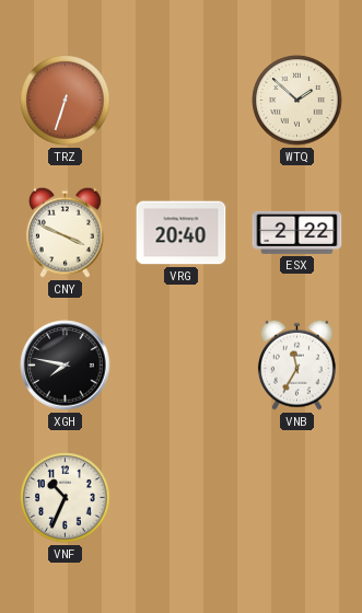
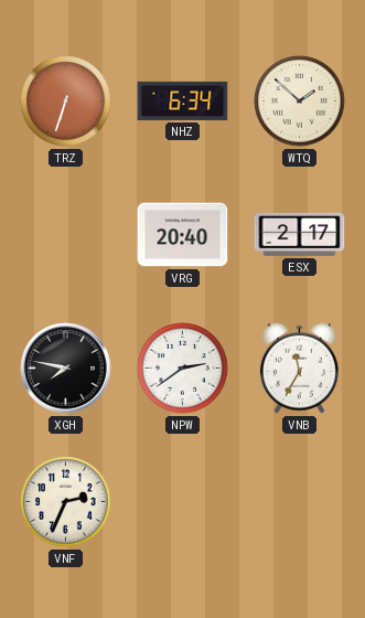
NHZ: none -> 6:34
CNY: 3:49 -> none
ESX: 2:22 -> 2:17
NPW: none -> 2:39
VNF: 10:34 -> 2:34
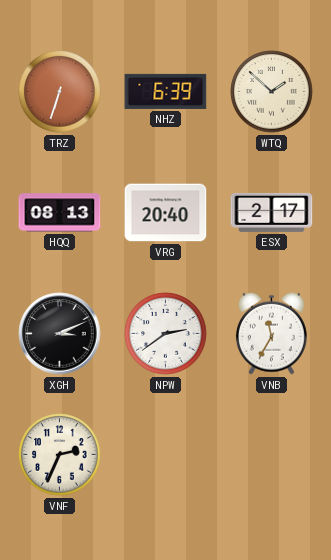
NHZ: 6:34 -> 6:39
HQQ: none -> 08:13
XGH: 7:47 -> 3:11
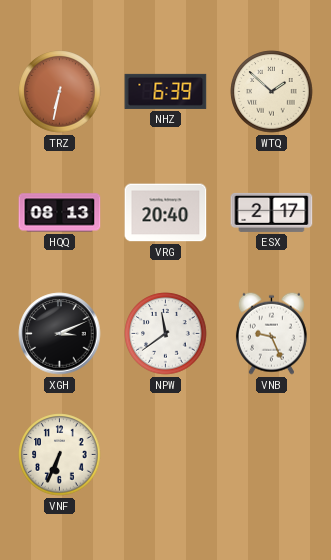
TRZ: 6:33 -> 6:32
NPW: 2:39 -> 11:39
VNB: 11:35 -> 9:26
VNF: 2:34 -> 6:34
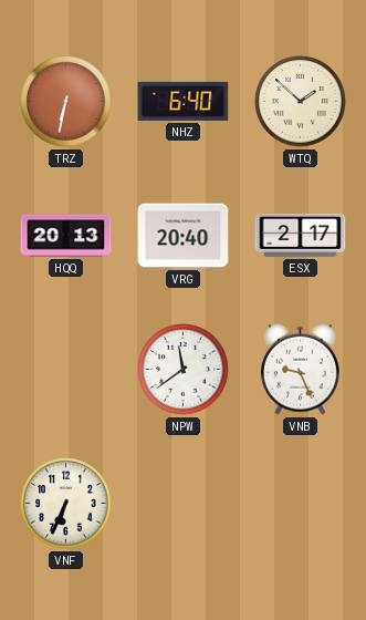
NHZ: 6:39 -> 6:40
HQQ: 08:13 -> 20:13
XGH: 3:11 -> none
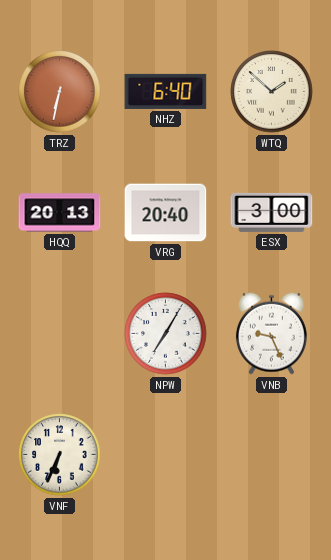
ESX: 2:17 -> 3:00
NPW: 11:39 -> 7:05
